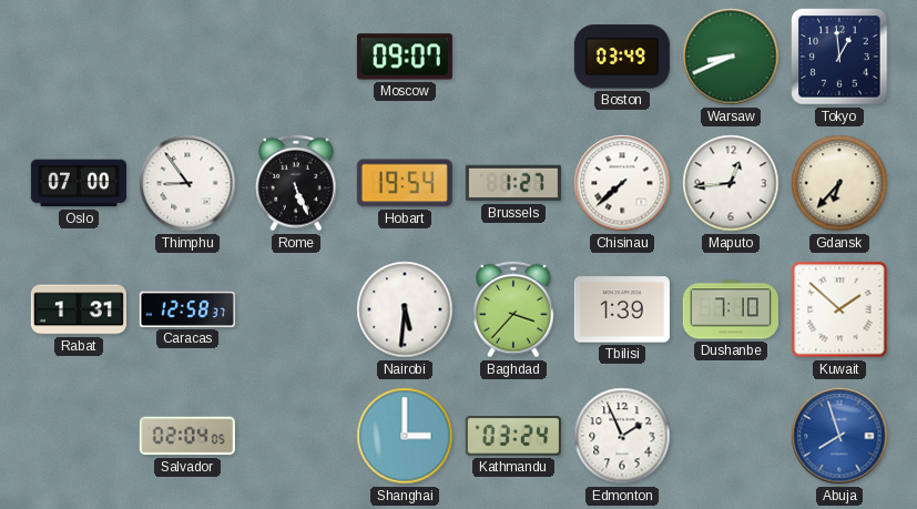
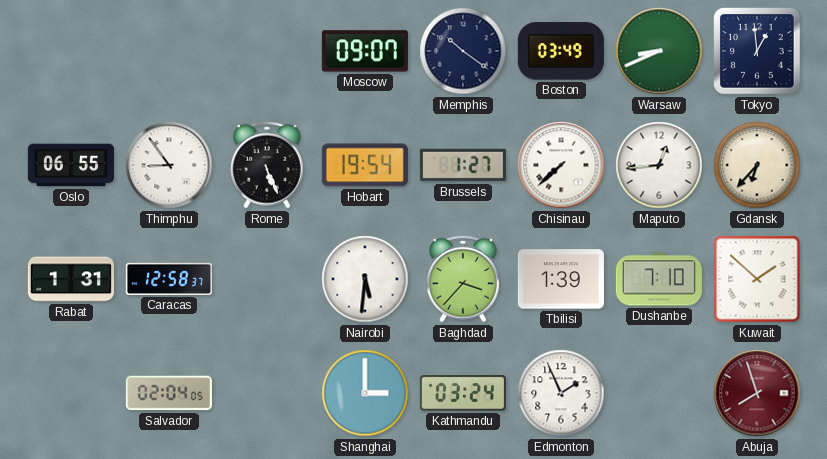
Memphis: none -> 10:21
Oslo: 07:00 -> 06:55
Abuja dial: blue -> burgundy
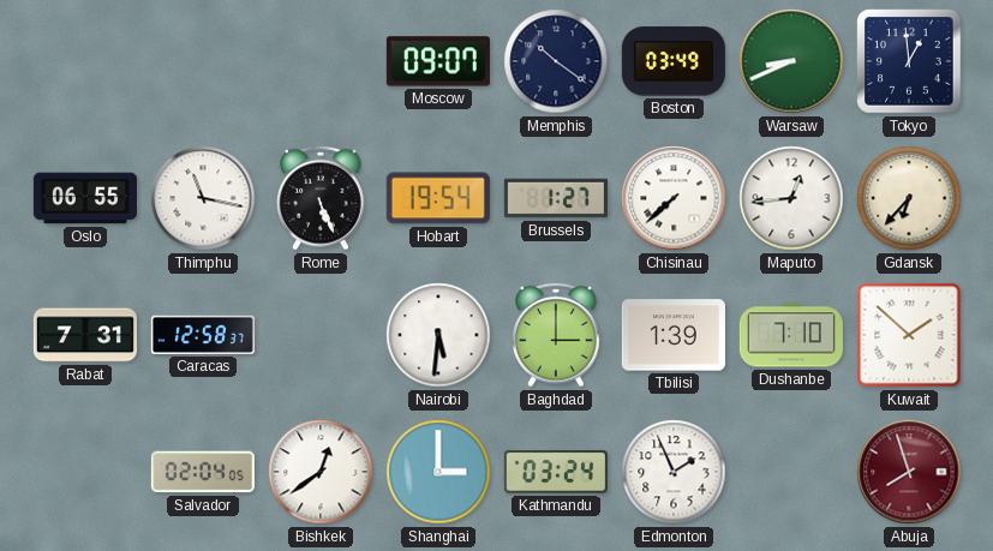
Thimphu: 8:54 -> 11:17
Rabat: 1:31 -> 7:31
Baghdad: 3:37 -> 3:00
Bishkek: none -> 12:39
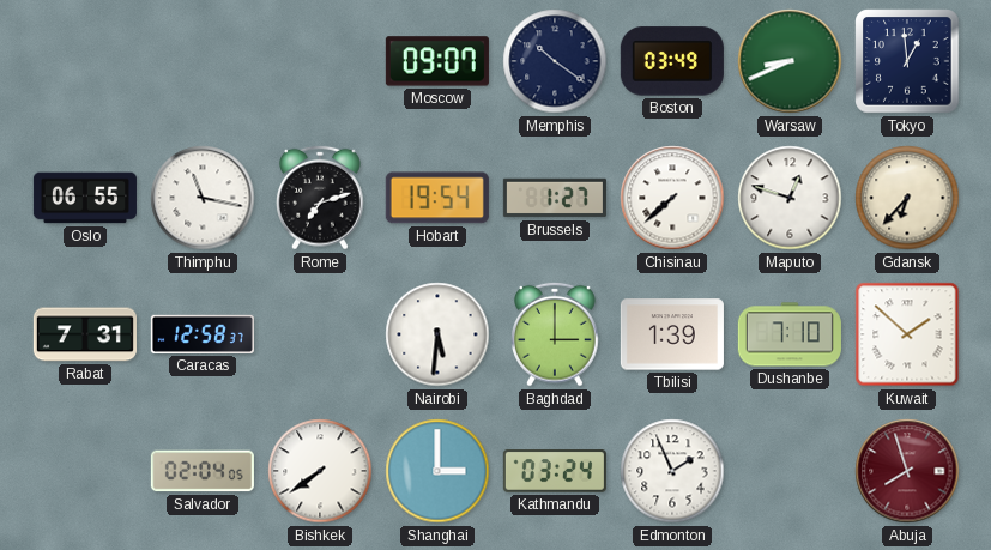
Rome: 5:26 -> 7:12
Maputo: 12:44 -> 12:48
Bishkek: 12:39 -> 7:39
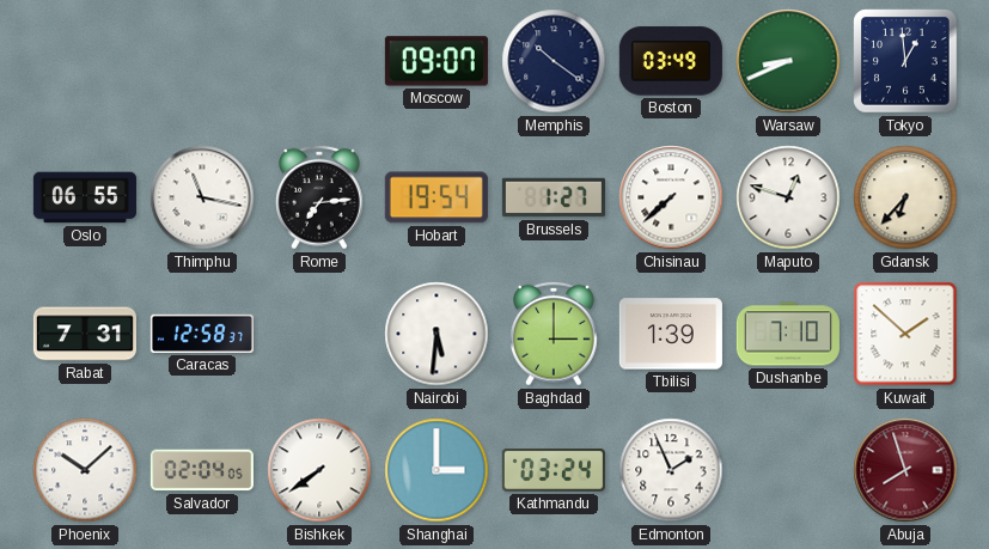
Rome: 7:12 -> 7:14
Phoenix: none -> 10:08
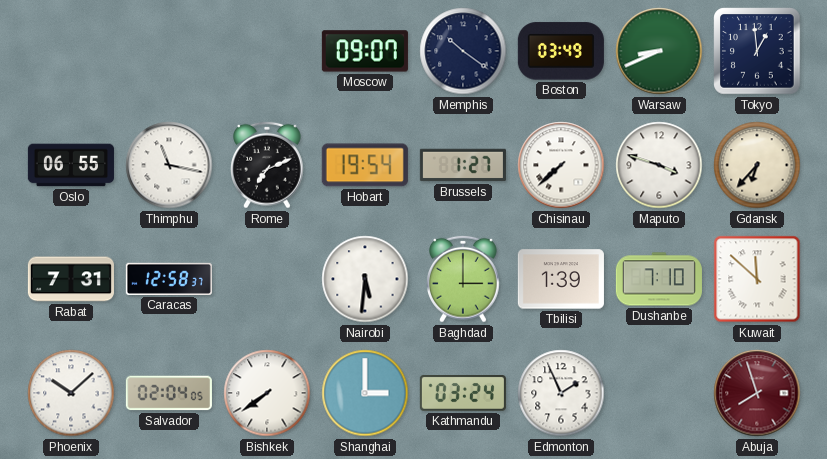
Rome: 7:14 -> 7:11
Maputo: 12:48 -> 3:48
Kuwait: 1:52 -> 11:52
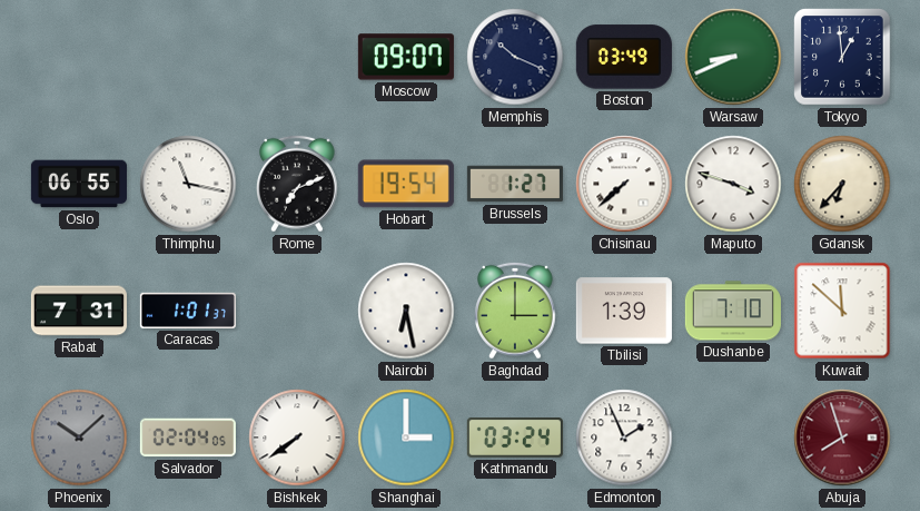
Memphis: 10:21 -> 10:19
Caracas: 12:58 -> 1:01
Nairobi: 5:31 -> 6:28
Phoenix dial: white -> grey
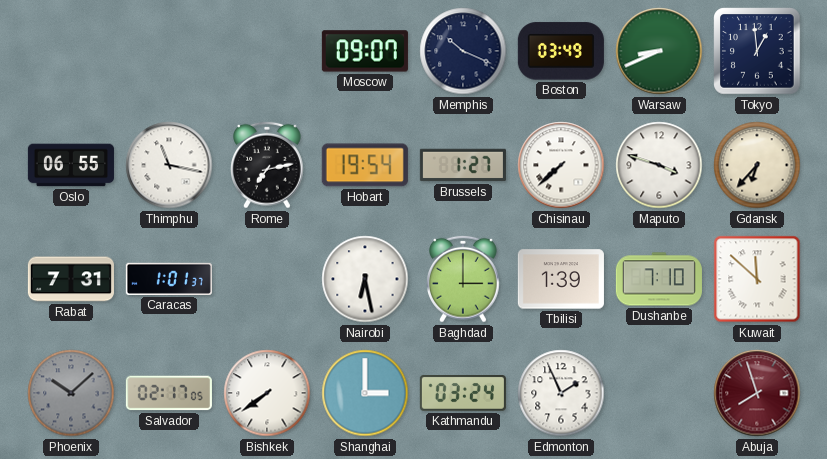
Rome: 7:11 -> 7:13
Salvador: 02:04 -> 02:17
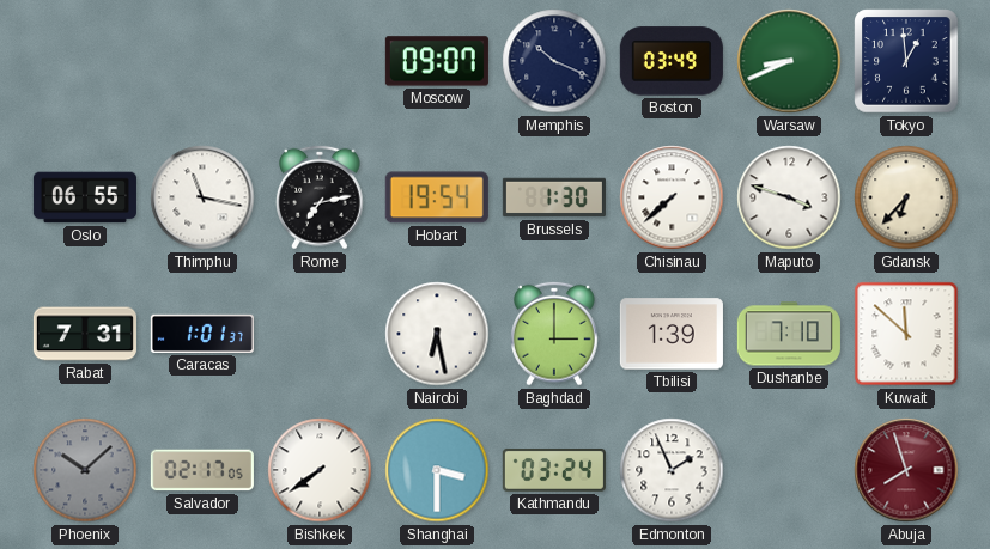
Brussels: 1:27 -> 1:30
Shanghai: 3:00 -> 3:30
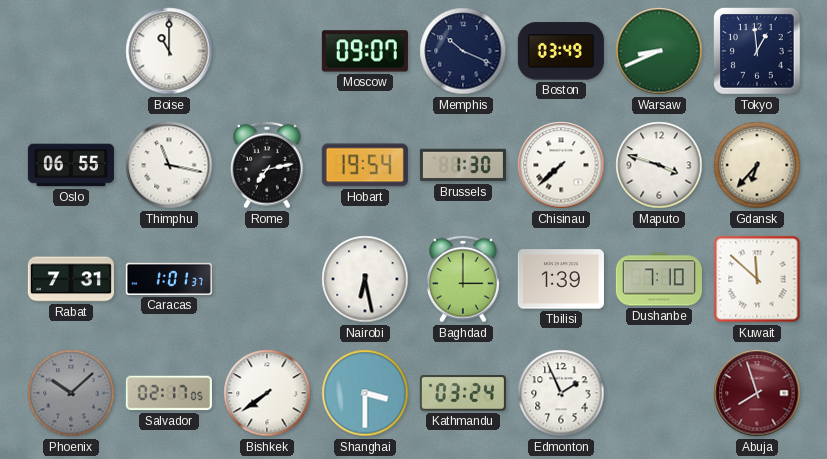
Boise: none -> 11:00
